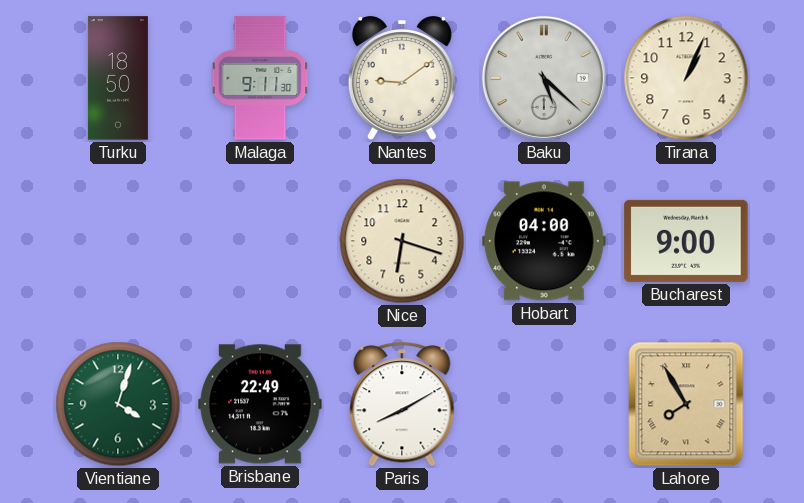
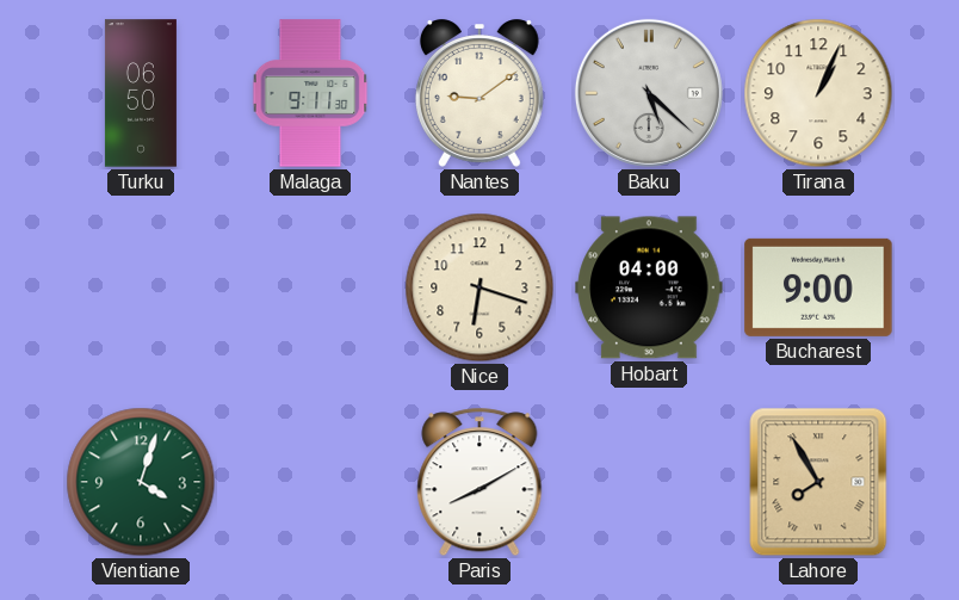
Turku: 18:50 -> 06:50
Brisbane: 22:49 -> none
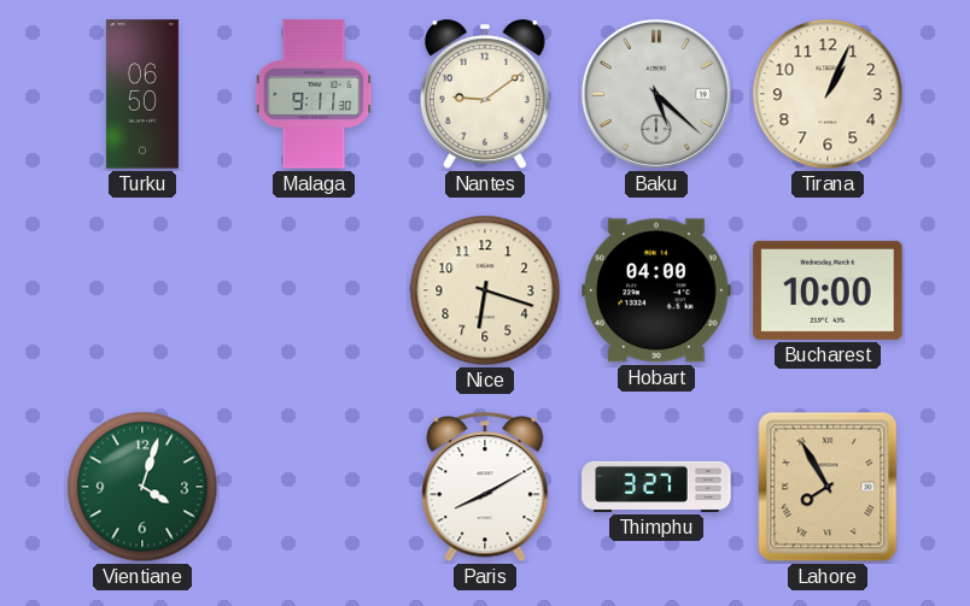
Bucharest: 9:00 -> 10:00
Thimphu: none -> 3:27
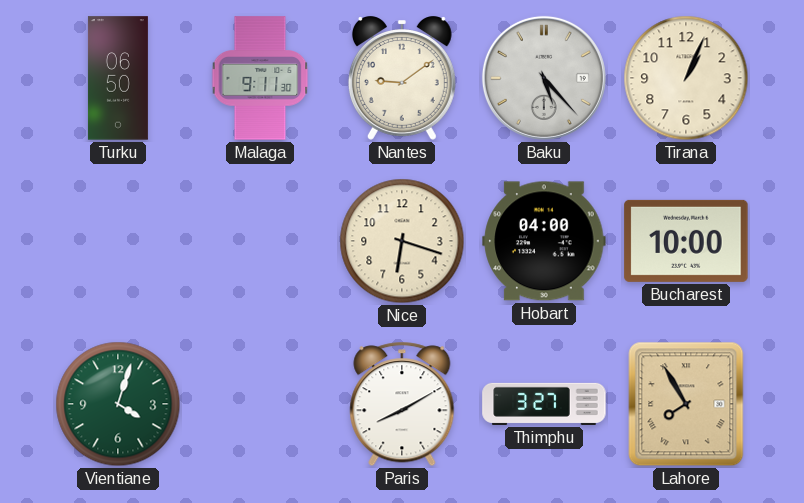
Baku: 5:22 -> 5:23
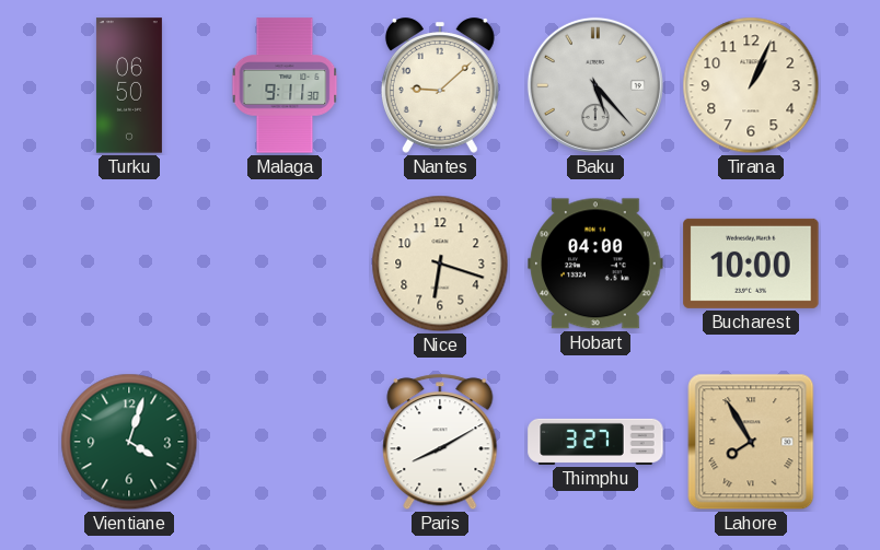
Nantes: 9:09 -> 9:08
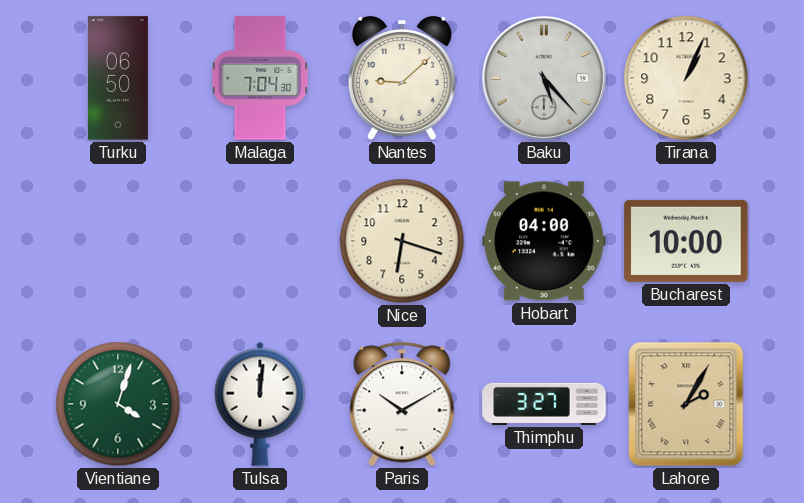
Malaga: 9:11 -> 7:04
Tulsa: none -> 12:01
Paris: 8:10 -> 10:10
Lahore: 7:55 -> 2:05
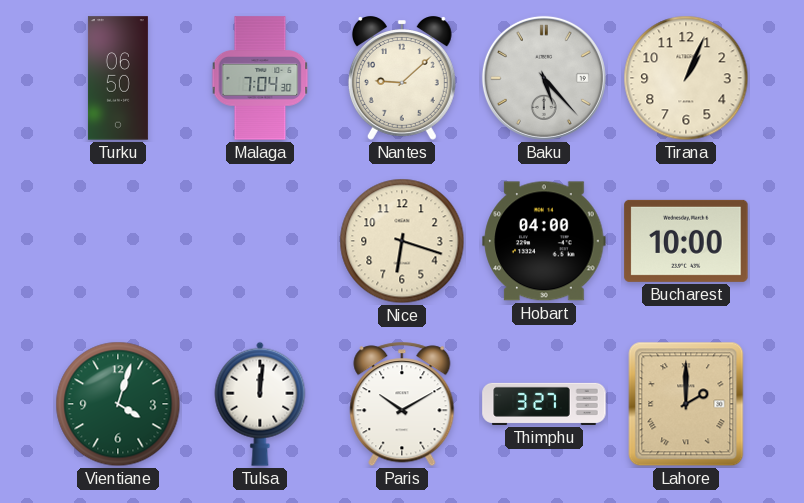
Lahore: 2:05 -> 2:00
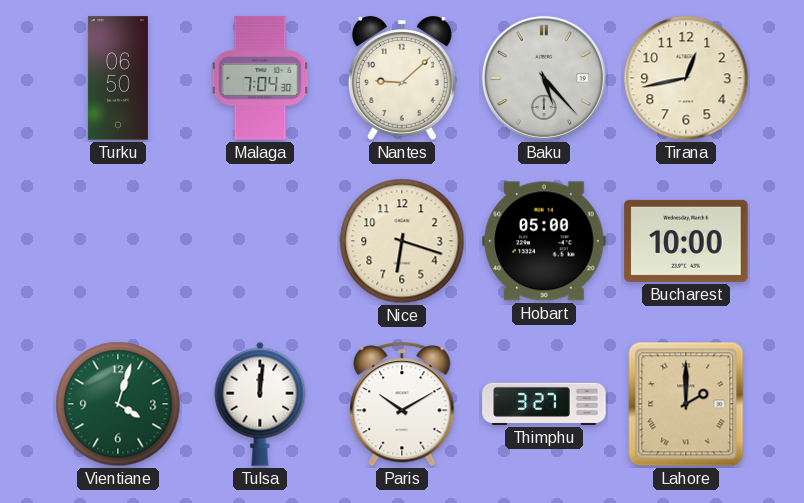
Tirana: 1:04 -> 12:43
Hobart: 04:00 -> 05:00
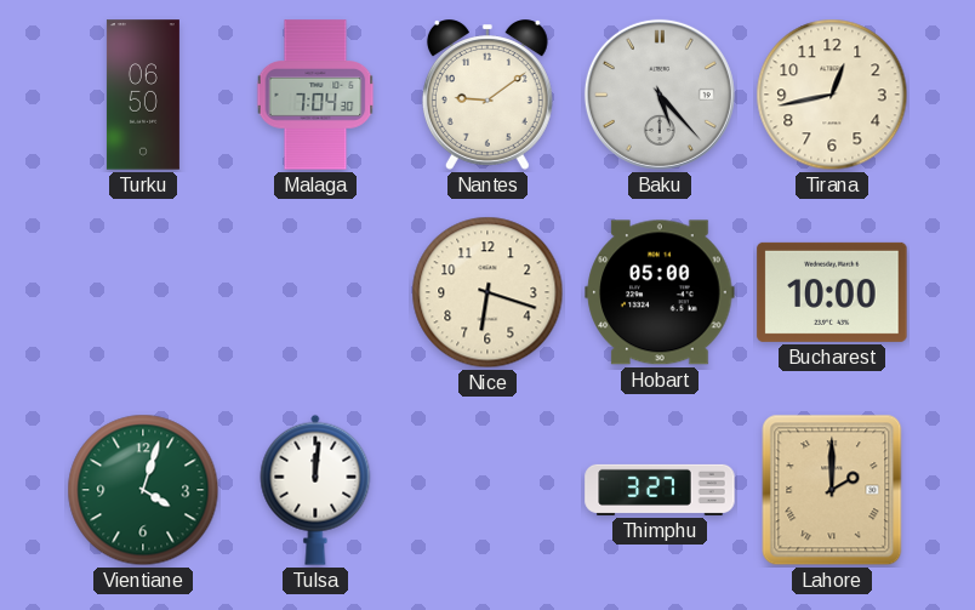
Nantes: 9:08 -> 9:09
Paris: 10:10 -> none
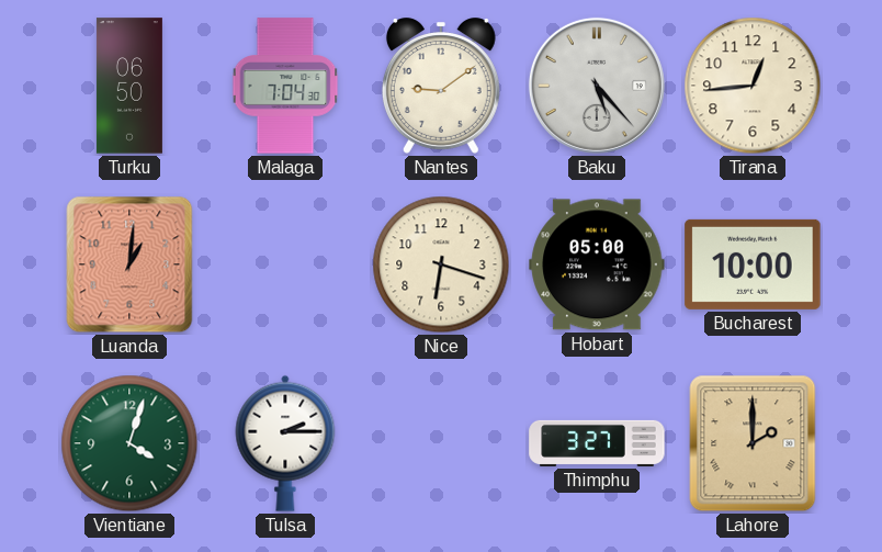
Tirana: 12:43 -> 12:44
Luanda: none -> 1:01
Tulsa: 12:01 -> 2:15
